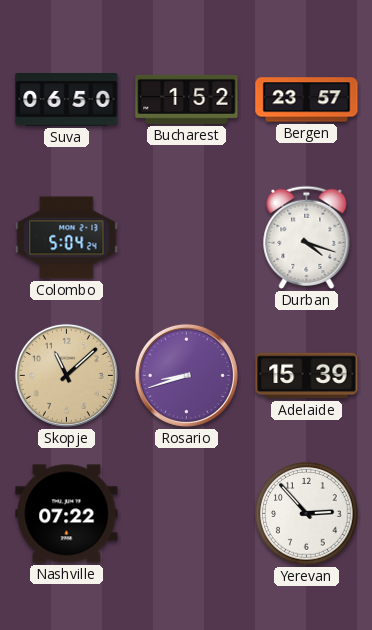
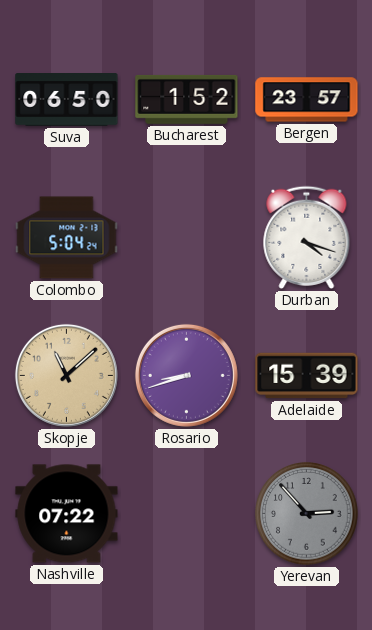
Yerevan dial: white -> grey
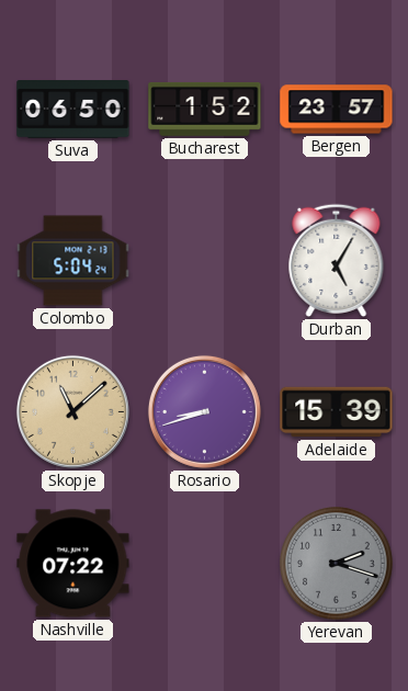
Durban: 4:18 -> 5:05
Yerevan: 2:53 -> 2:18
